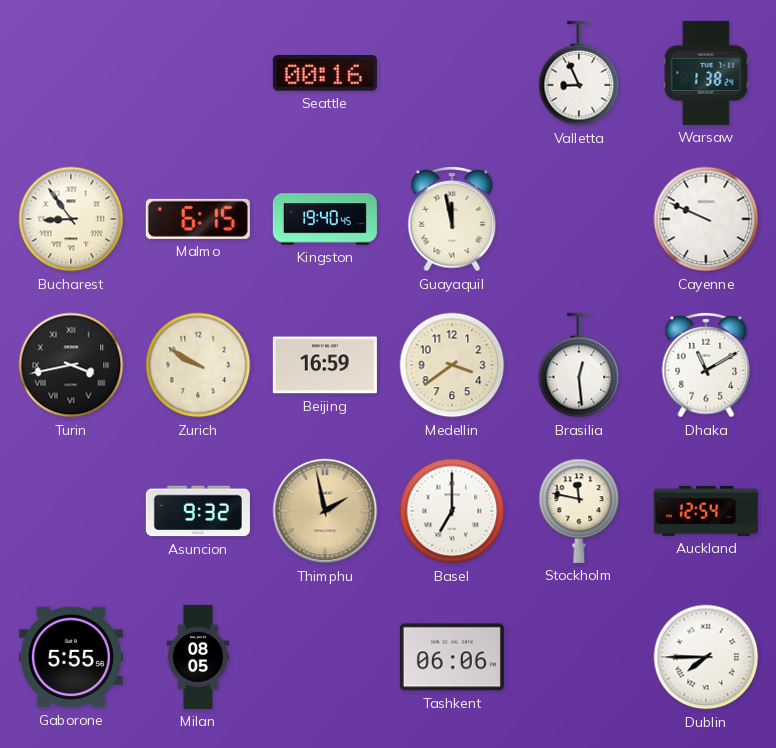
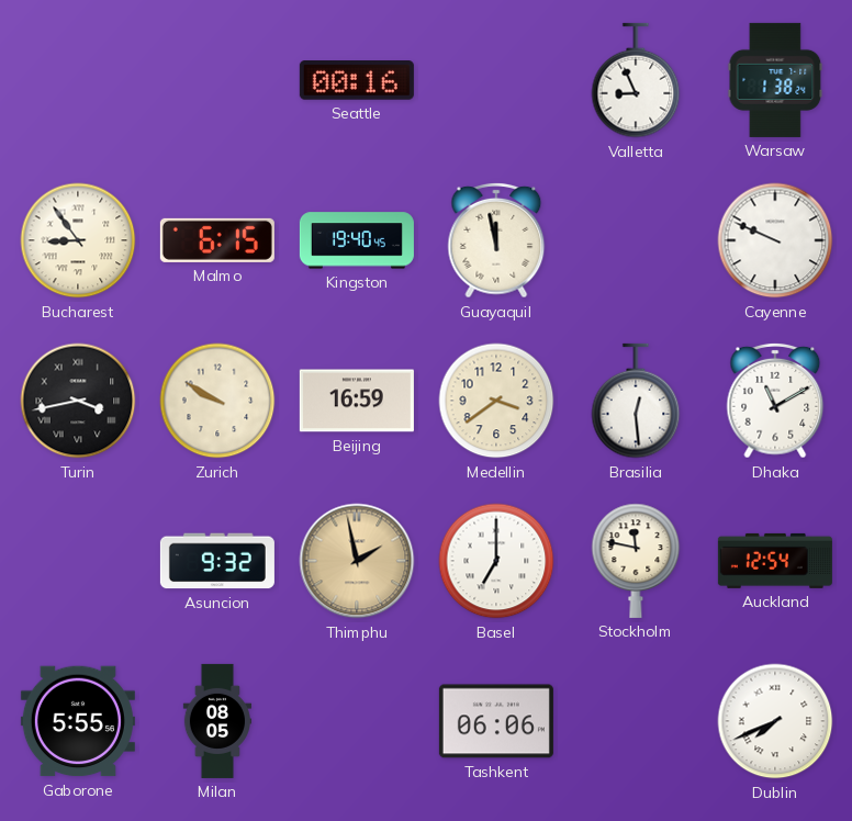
Dublin: 7:45 -> 7:41
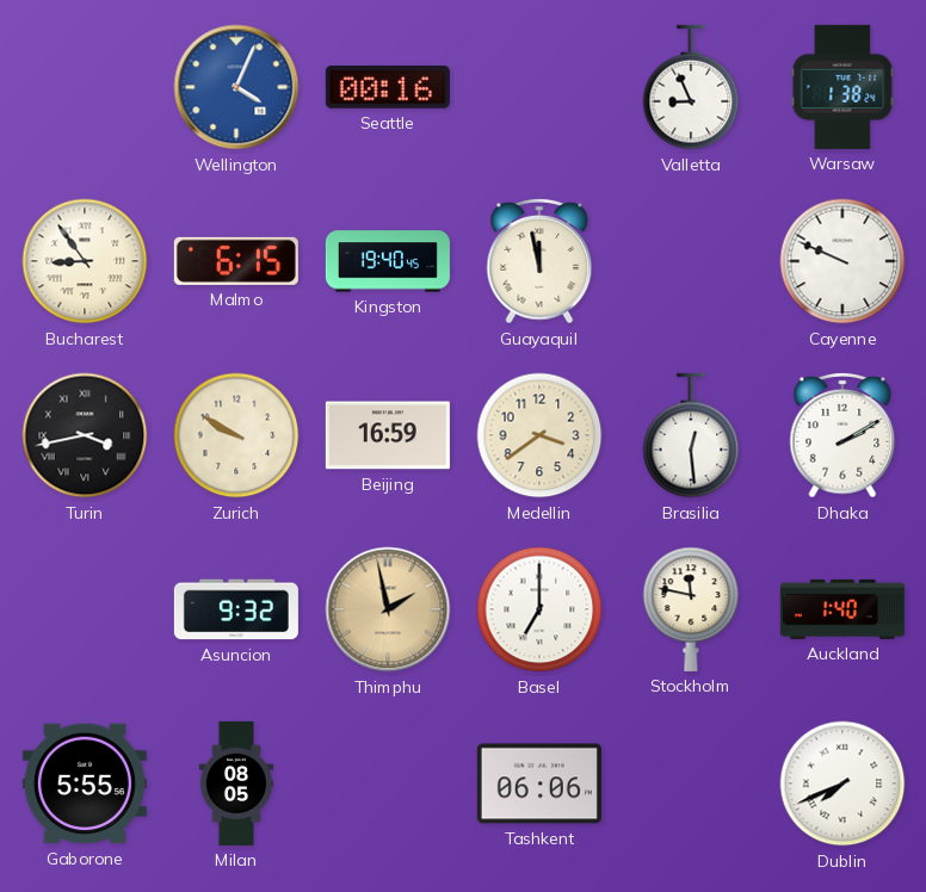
Wellington: none -> 4:04
Dhaka: 11:10 -> 2:10
Auckland: 12:54 -> 1:40
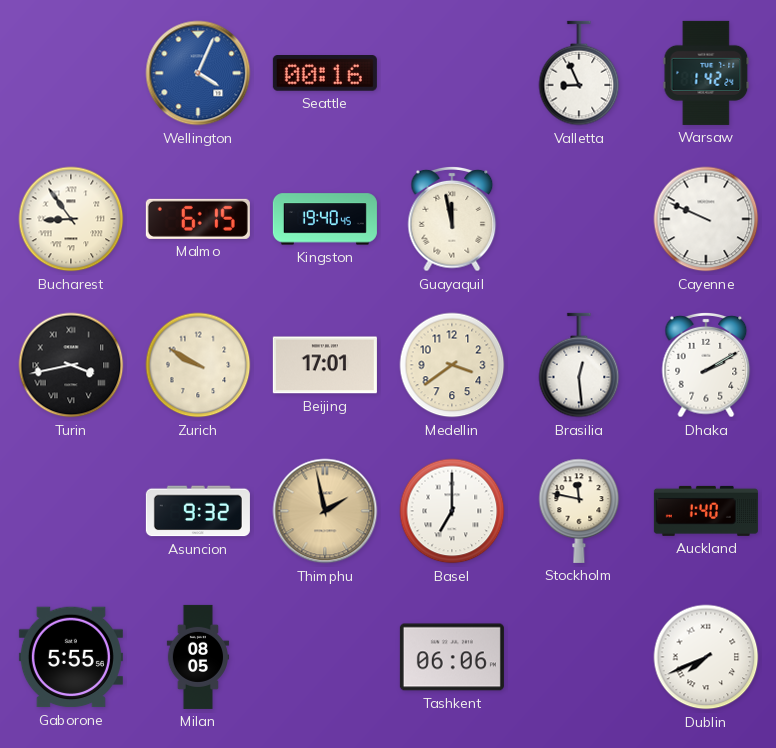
Warsaw: 1:38 -> 1:42
Beijing: 16:59 -> 17:01
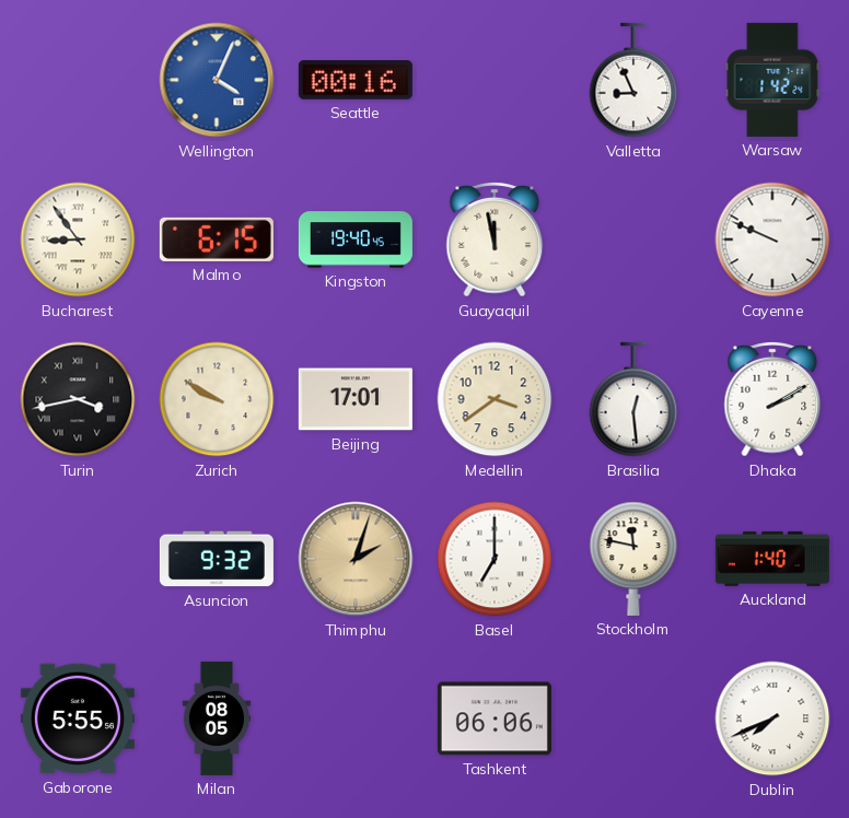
Thimphu: 1:58 -> 2:03
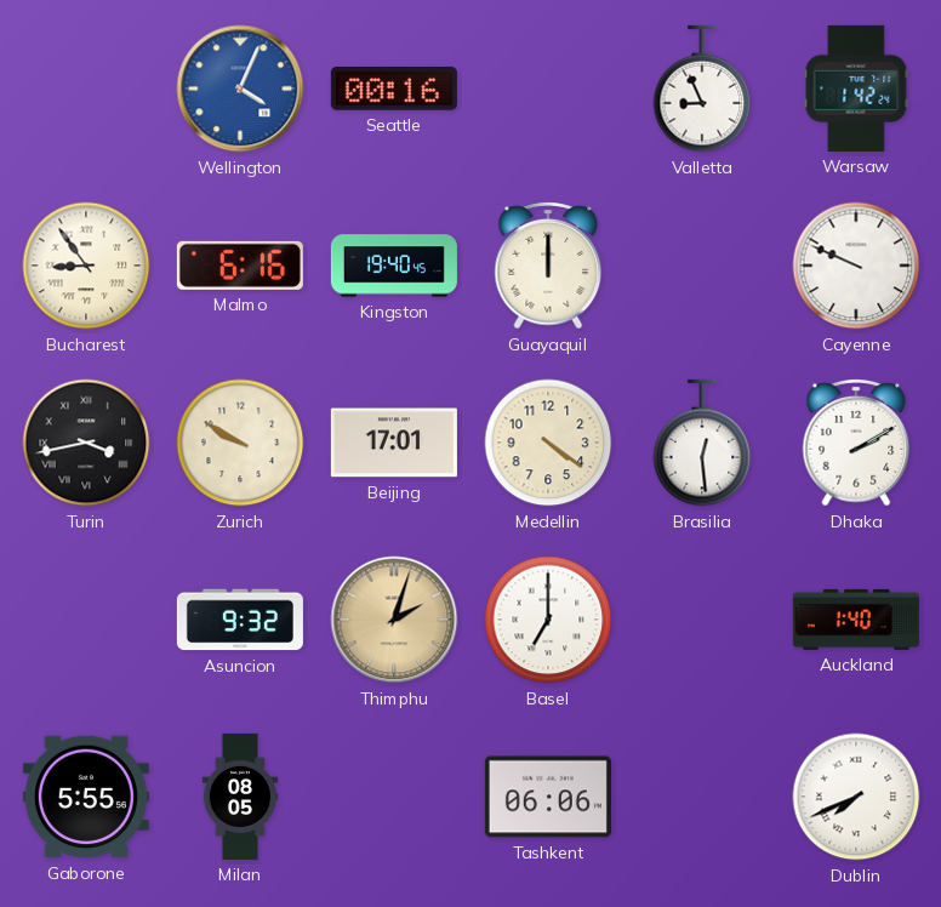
Malmo: 6:15 -> 6:16
Guayaquil: 11:58 -> 12:00
Medellin: 3:39 -> 4:21
Stockholm: 11:47 -> none
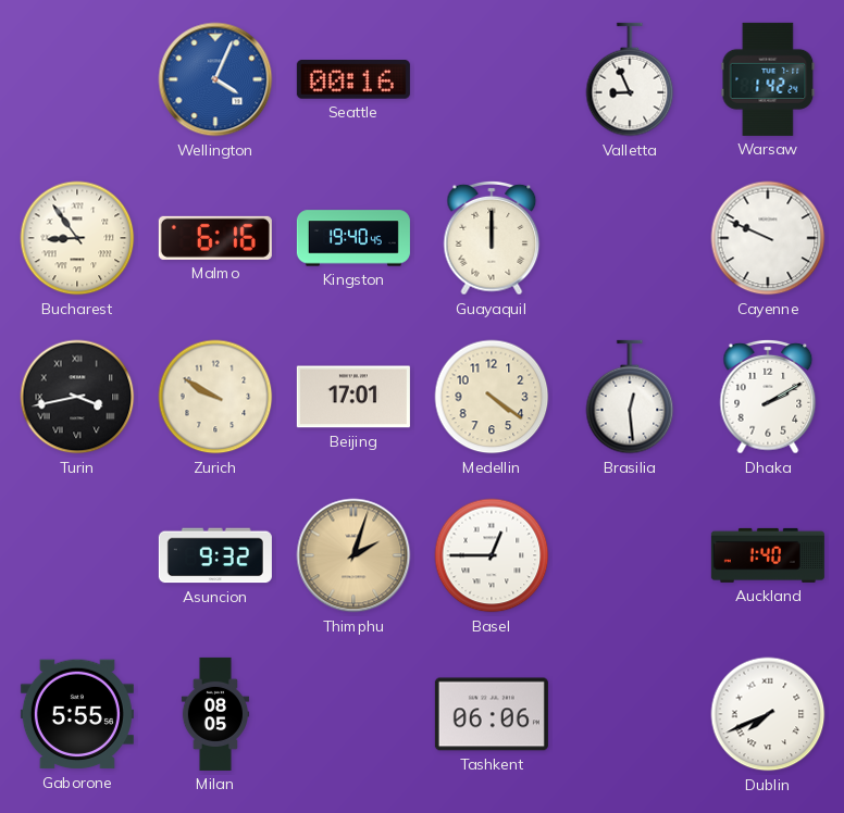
Basel: 7:00 -> 12:45
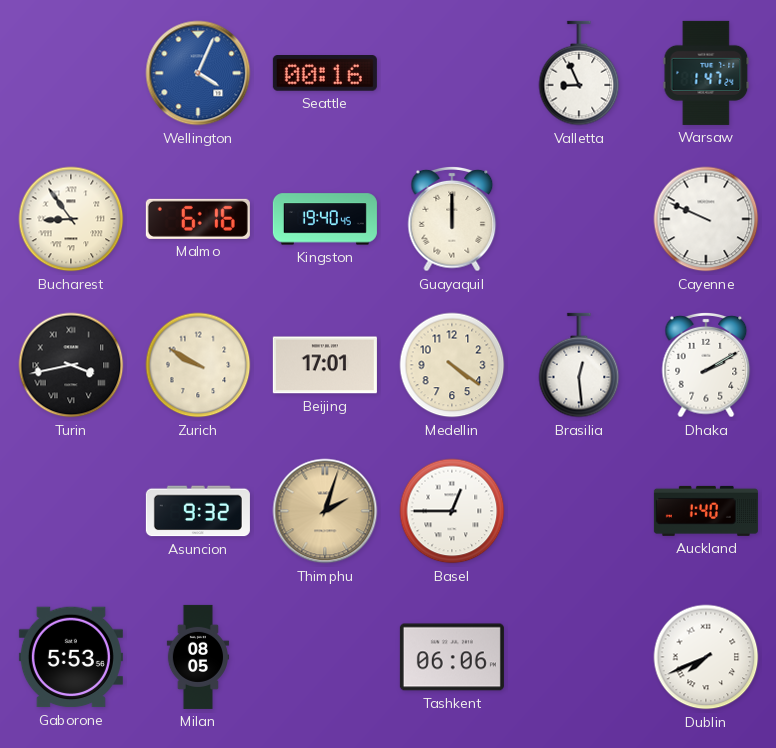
Warsaw: 1:42 -> 1:47
Gaborone: 5:55 -> 5:53
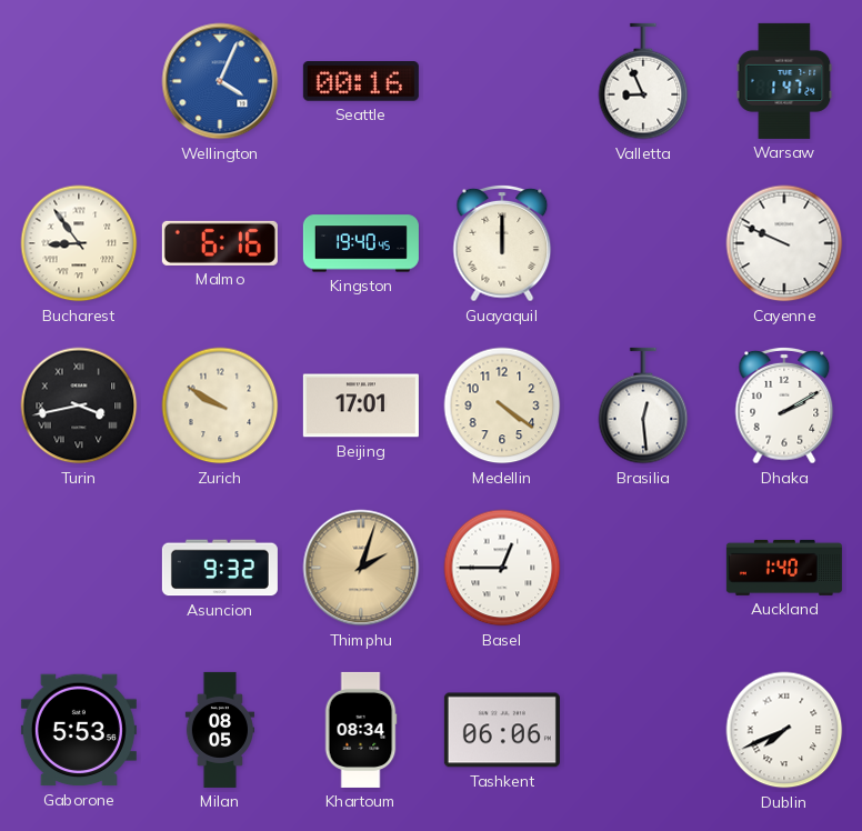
Khartoum: none -> 08:34
